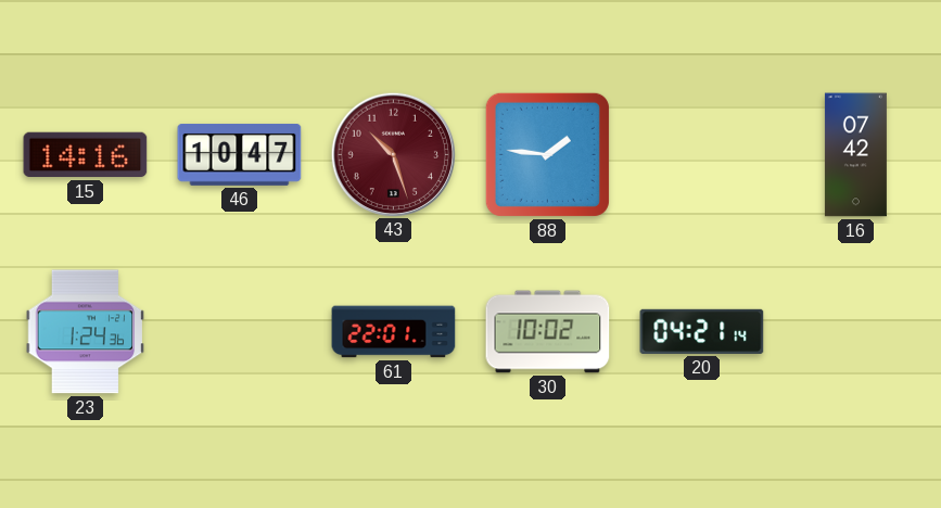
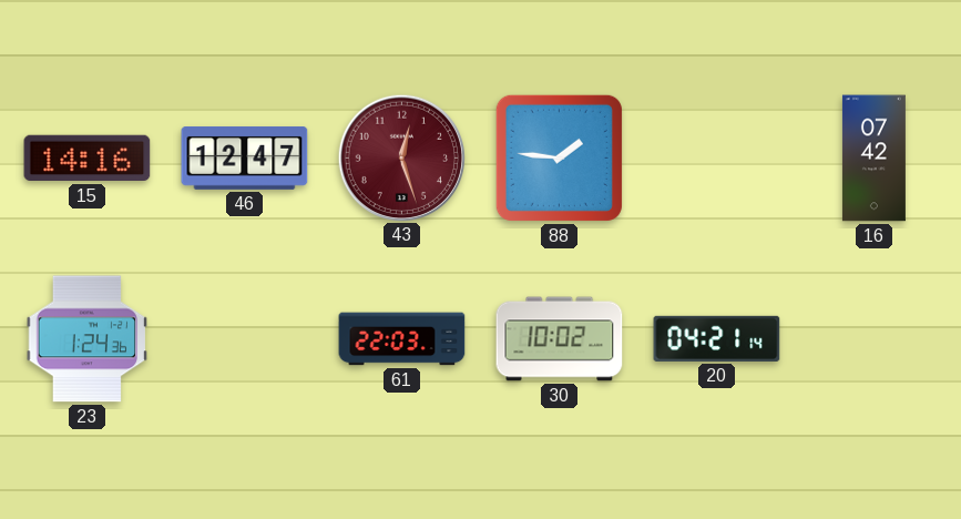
46: 10:47 -> 12:47
43: 10:27 -> 12:27
61: 22:01 -> 22:03
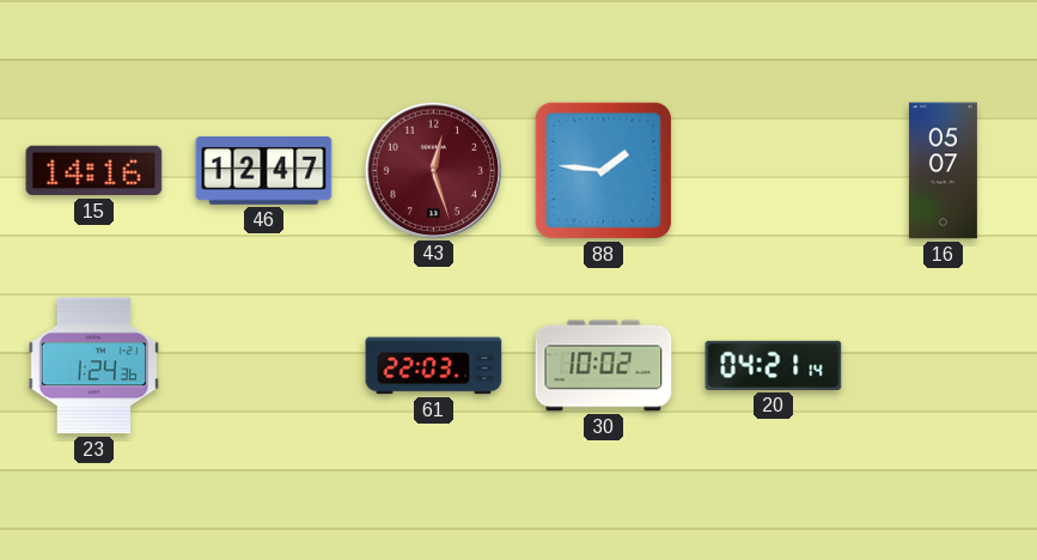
16: 07:42 -> 05:07
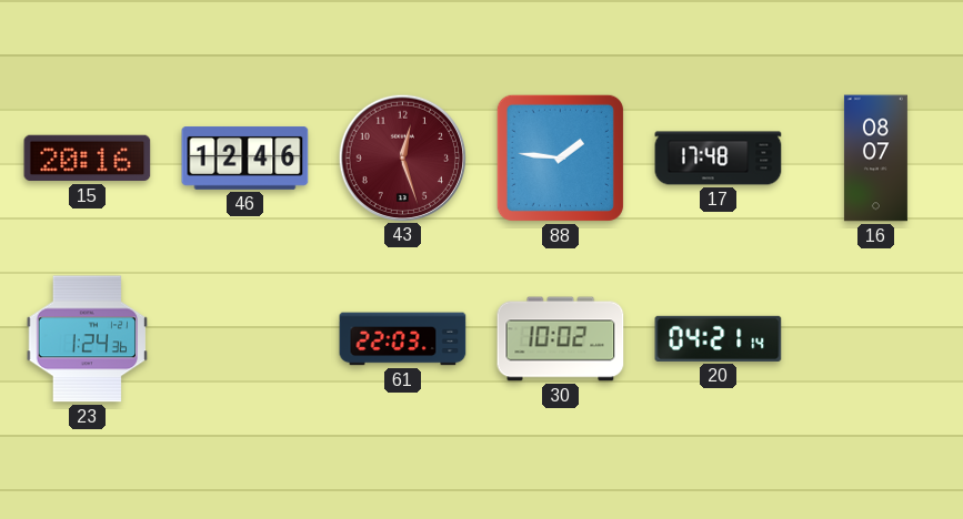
15: 14:16 -> 20:16
46: 12:47 -> 12:46
17: none -> 17:48
16: 05:07 -> 08:07
